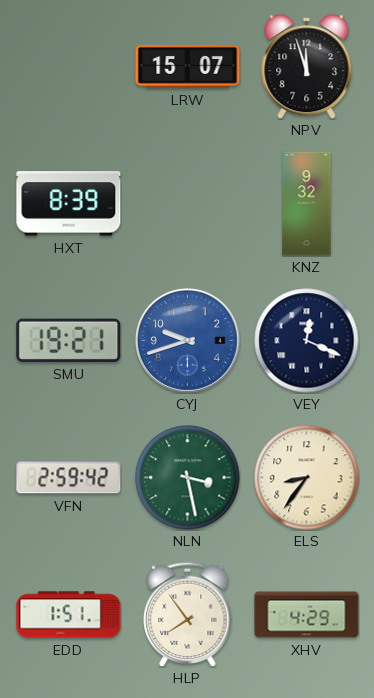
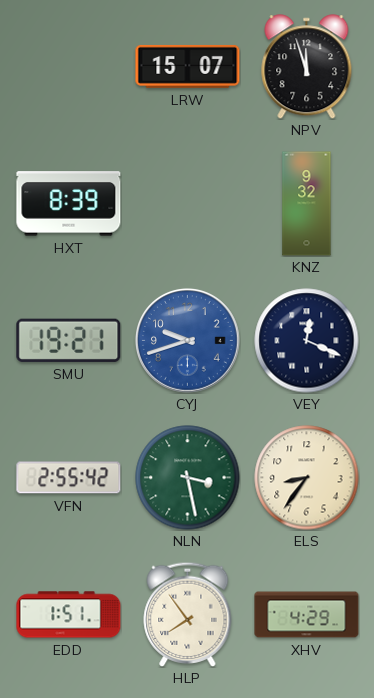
VFN: 2:59 -> 2:55
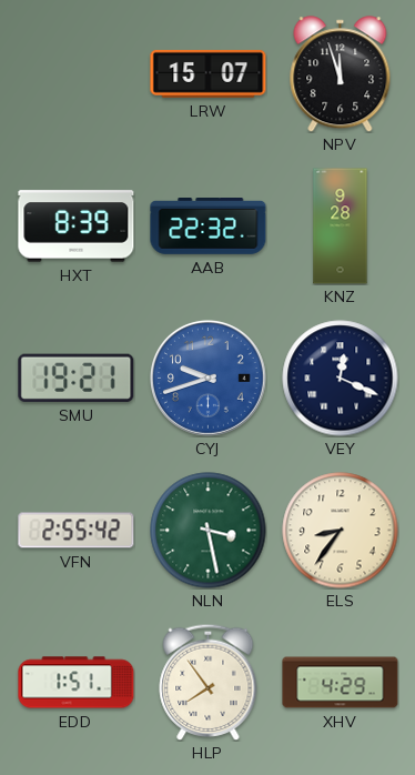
AAB: none -> 22:32
KNZ: 9:32 -> 9:28
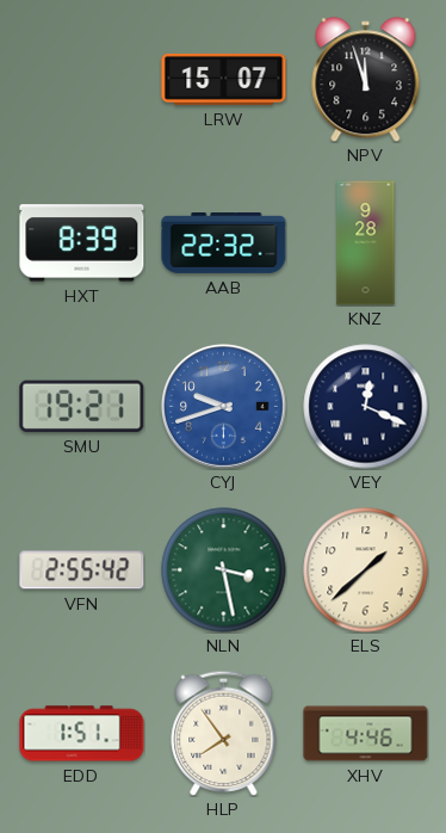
ELS: 8:36 -> 1:38
XHV: 4:29 -> 4:46
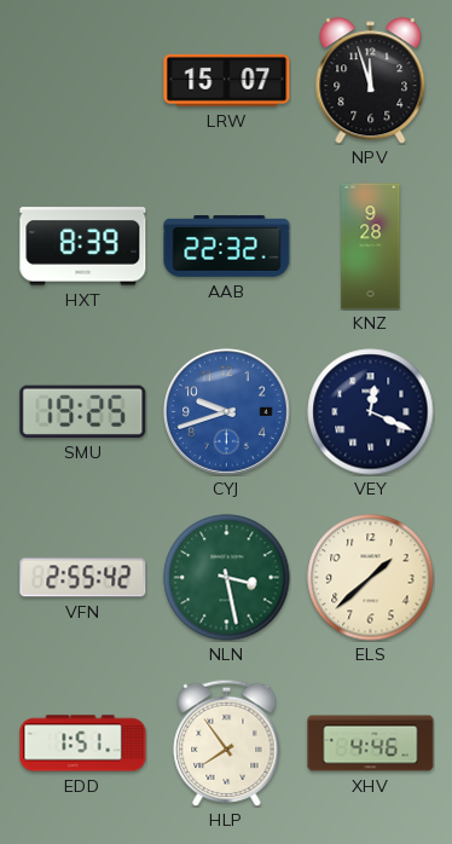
SMU: 19:21 -> 19:25
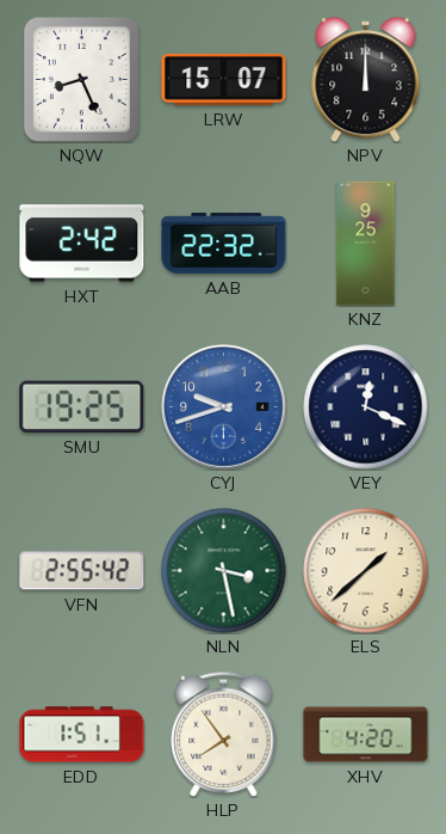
NQW: none -> 8:26
NPV: 11:57 -> 12:00
HXT: 8:39 -> 2:42
KNZ: 9:28 -> 9:25
XHV: 4:46 -> 4:20
